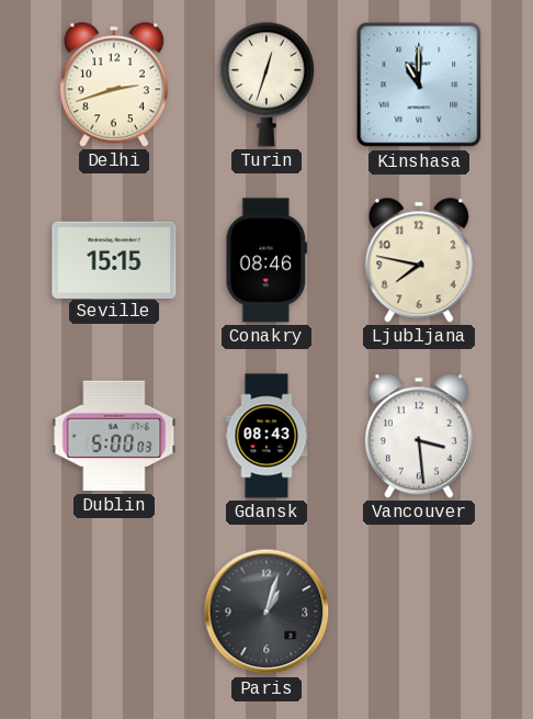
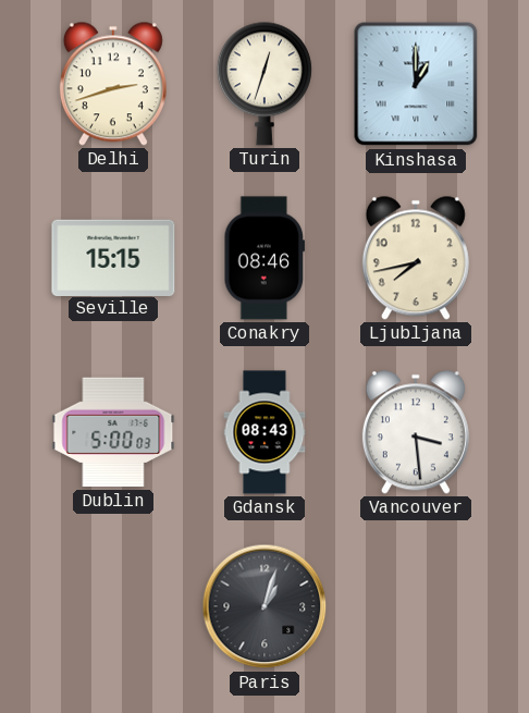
Kinshasa: 11:00 -> 1:00
Ljubljana: 7:47 -> 7:43
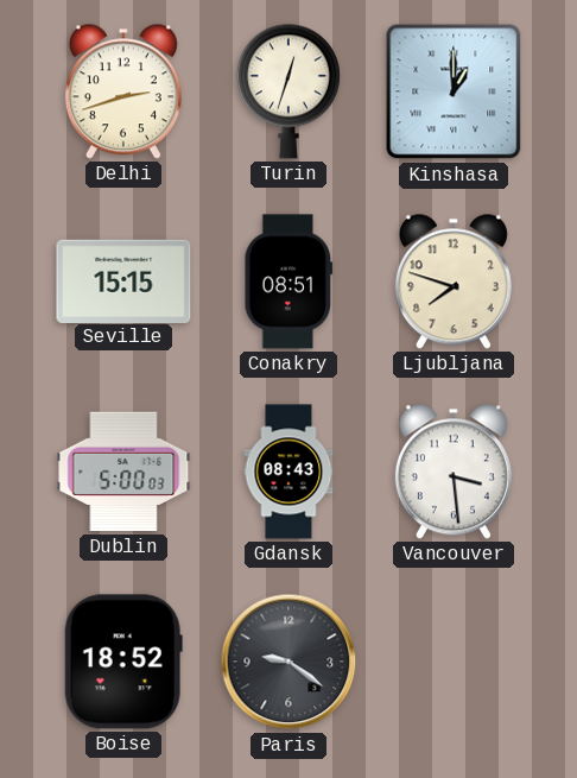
Conakry: 08:46 -> 08:51
Ljubljana: 7:43 -> 7:48
Boise: none -> 18:52
Paris: 1:03 -> 9:21
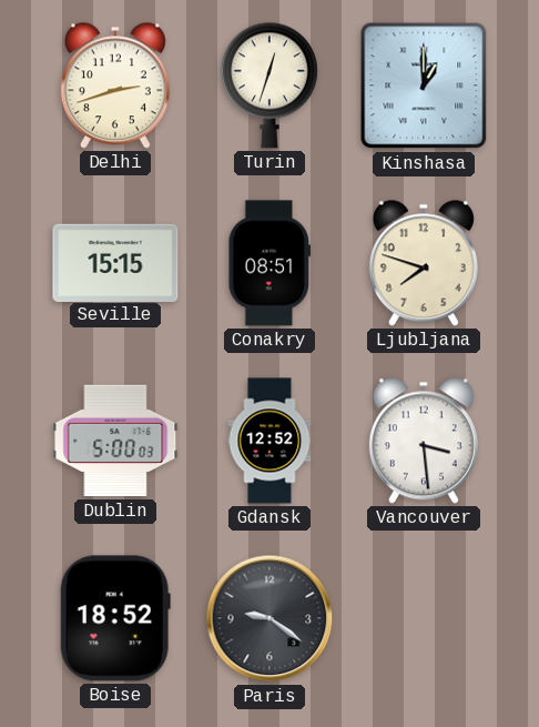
Gdansk: 08:43 -> 12:52
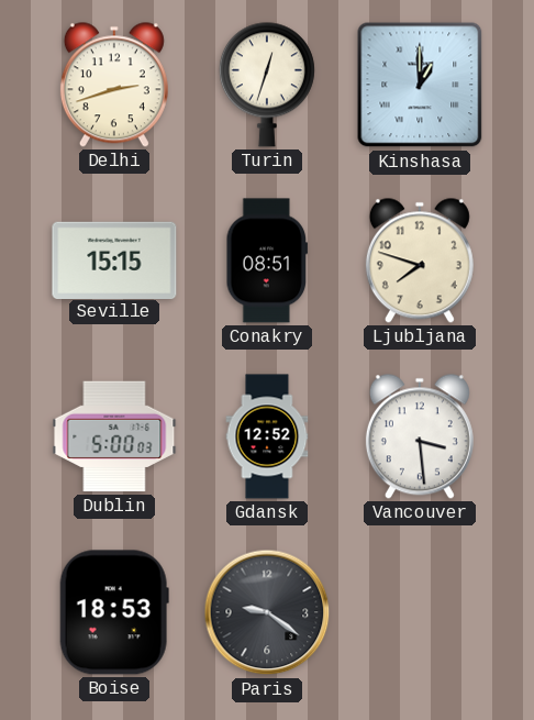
Boise: 18:52 -> 18:53
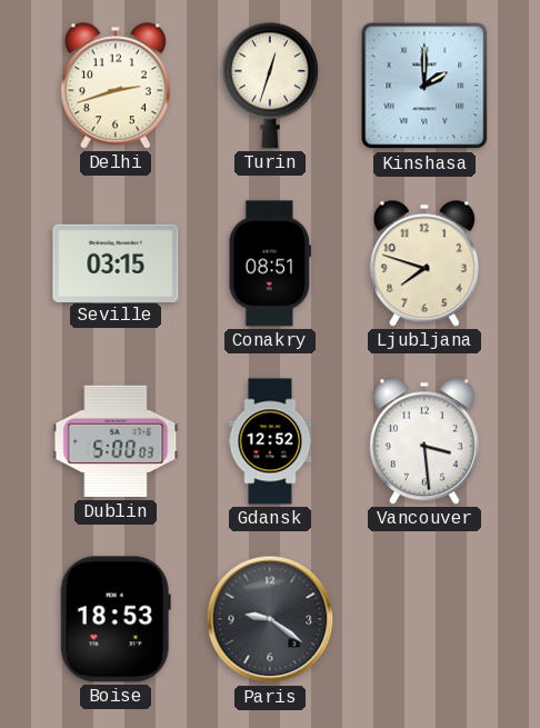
Kinshasa: 1:00 -> 2:00
Seville: 15:15 -> 03:15
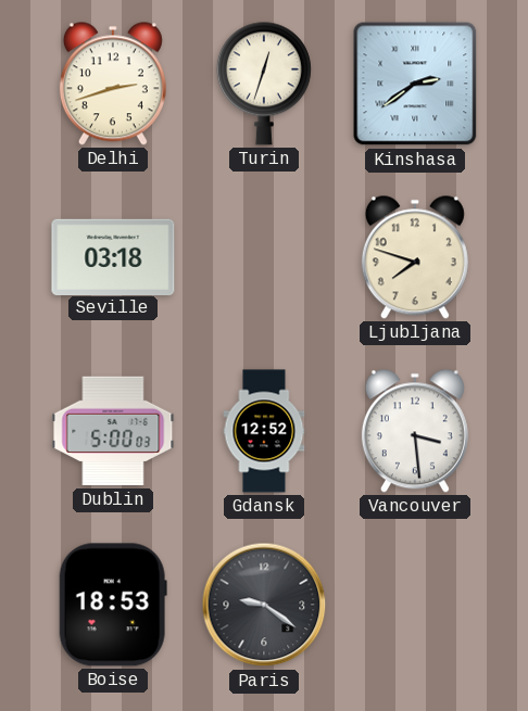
Kinshasa: 2:00 -> 2:39
Seville: 03:15 -> 03:18
Conakry: 08:51 -> none
